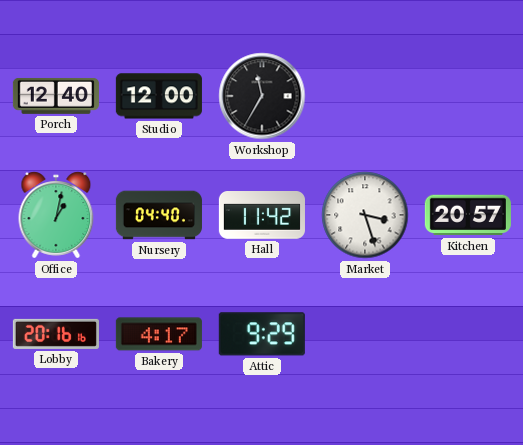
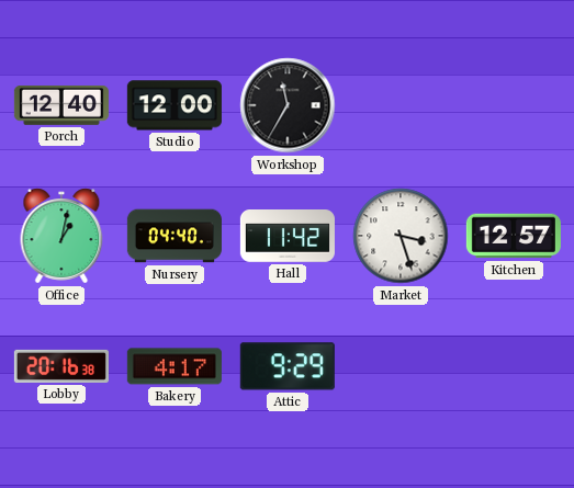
Kitchen: 20:57 -> 12:57
Lobby: 20:16:16 -> 20:16:38
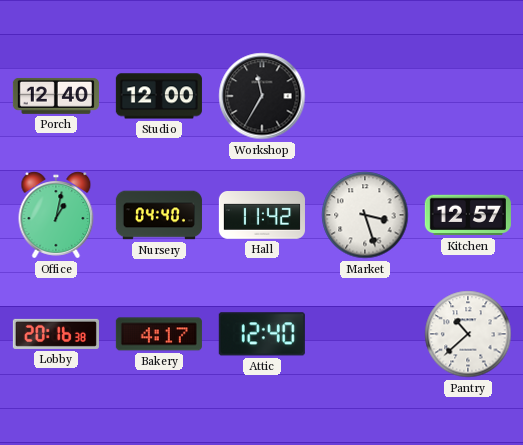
Attic: 9:29 -> 12:40
Pantry: none -> 10:38
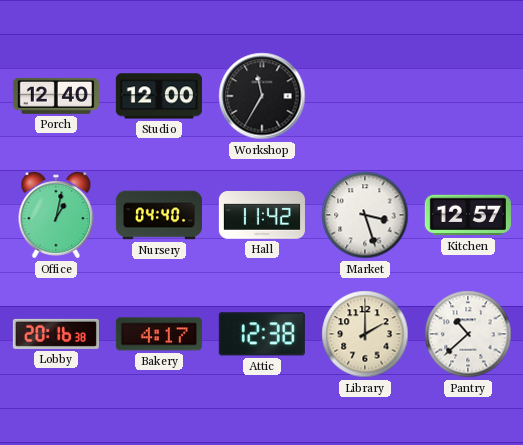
Attic: 12:40 -> 12:38
Library: none -> 2:00
